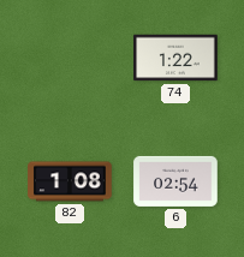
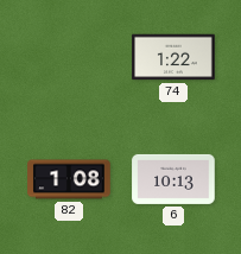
6: 02:54 -> 10:13
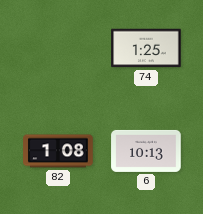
74: 1:22 -> 1:25
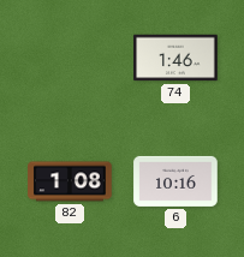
74: 1:25 -> 1:46
6: 10:13 -> 10:16
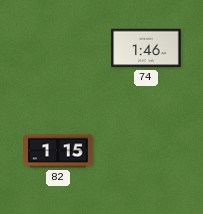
82: 1:08 -> 1:15
6: 10:16 -> none
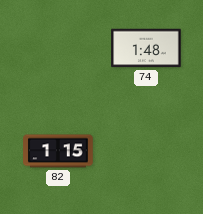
74: 1:46 -> 1:48
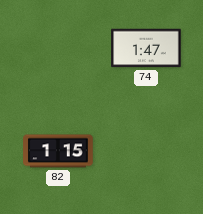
74: 1:48 -> 1:47
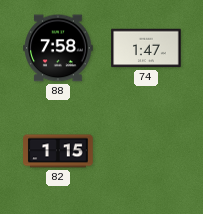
88: none -> 7:58
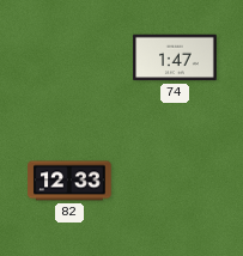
88: 7:58 -> none
82: 1:15 -> 12:33
